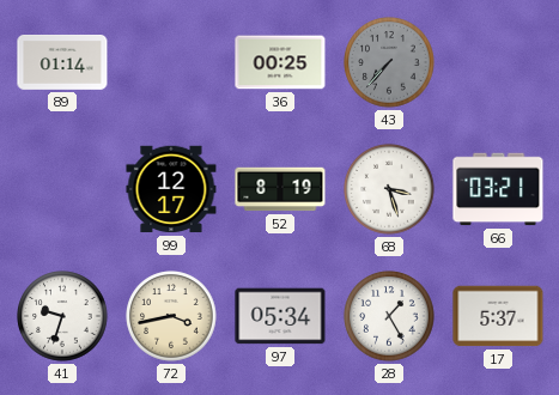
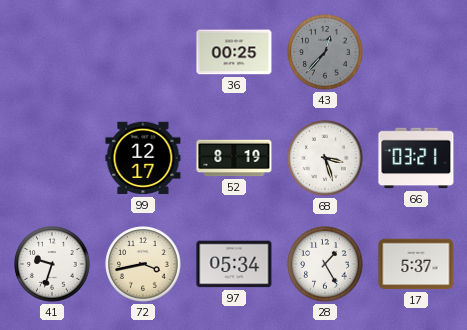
89: 01:14 -> none
43: 7:37 -> 12:37
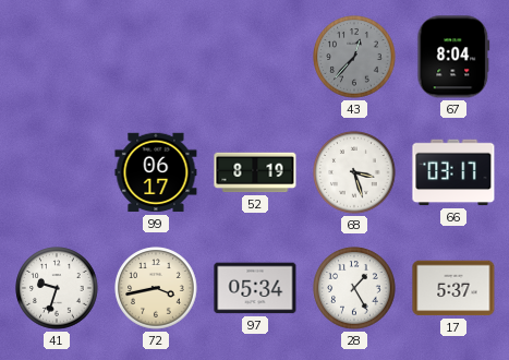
36: 00:25 -> none
67: none -> 8:04
99: 12:17 -> 06:17
66: 03:21 -> 03:17
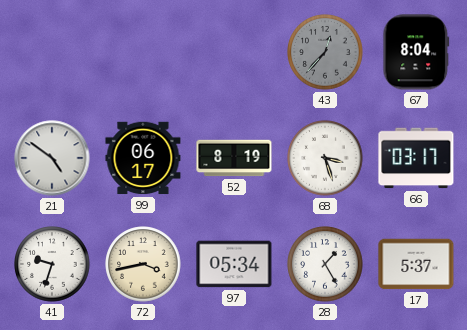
21: none -> 4:51
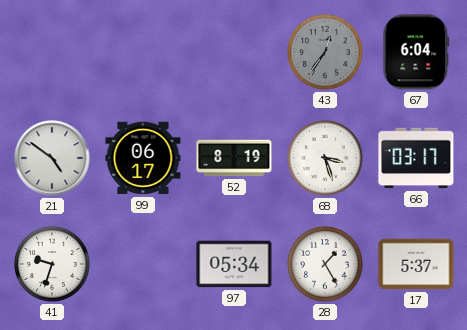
43: 12:37 -> 12:36
67: 8:04 -> 6:04
72: 3:43 -> none
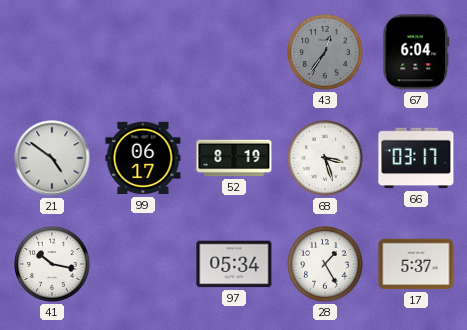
41: 9:33 -> 10:17
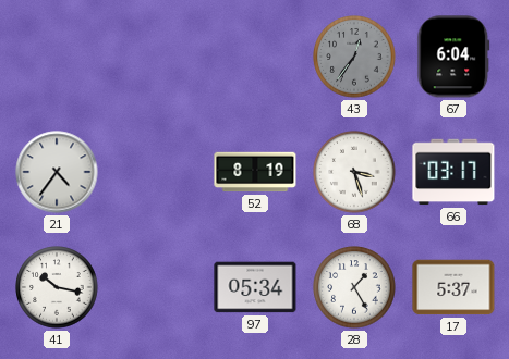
21: 4:51 -> 4:36
99: 06:17 -> none
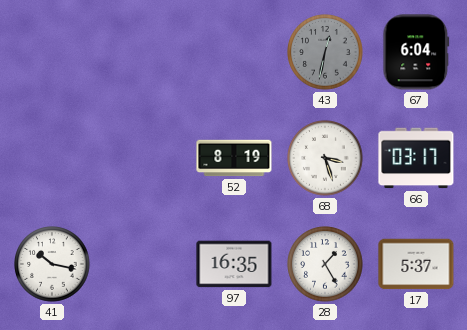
43: 12:36 -> 12:32
21: 4:36 -> none
97: 05:34 -> 16:35
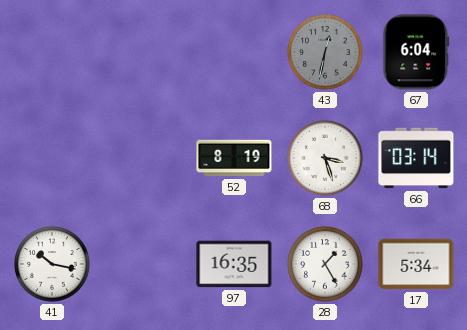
66: 03:17 -> 03:14
17: 5:37 -> 5:34
